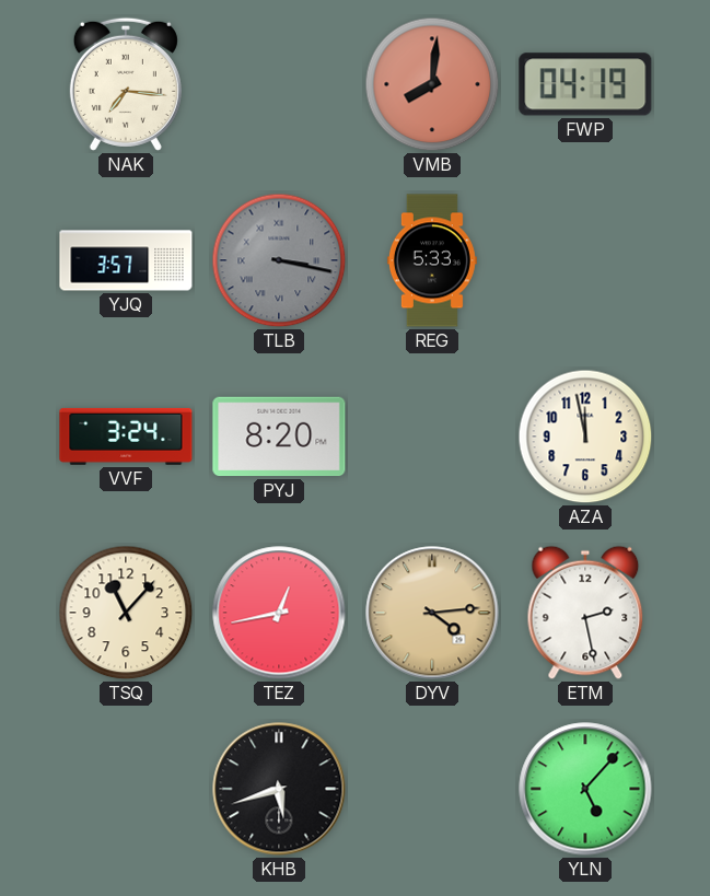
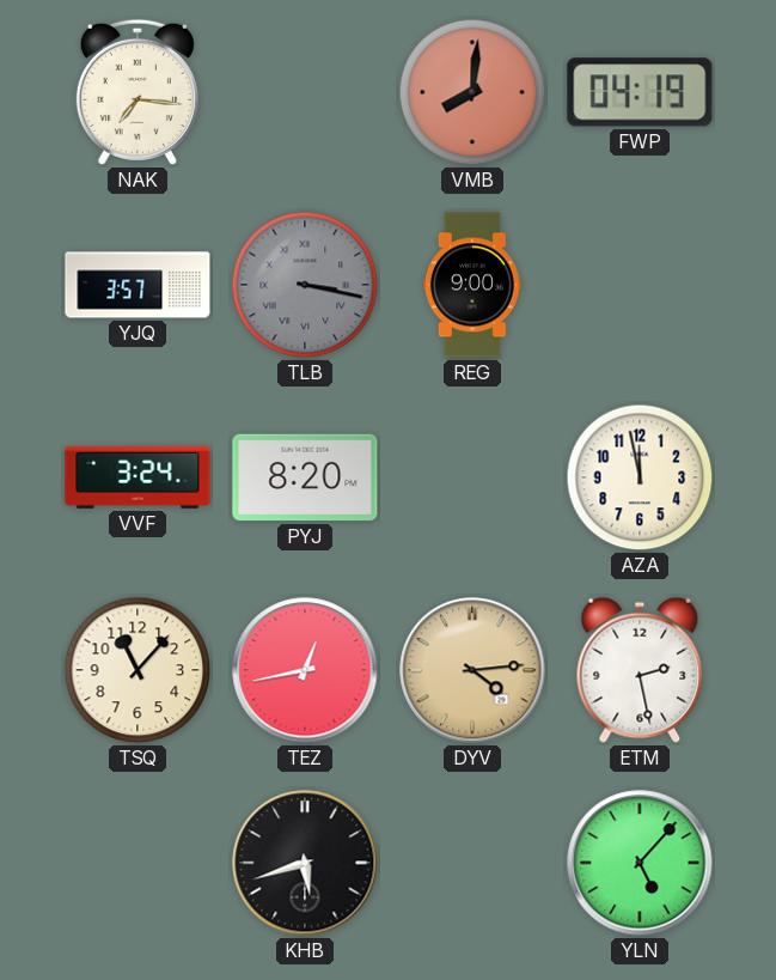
REG: 5:33 -> 9:00
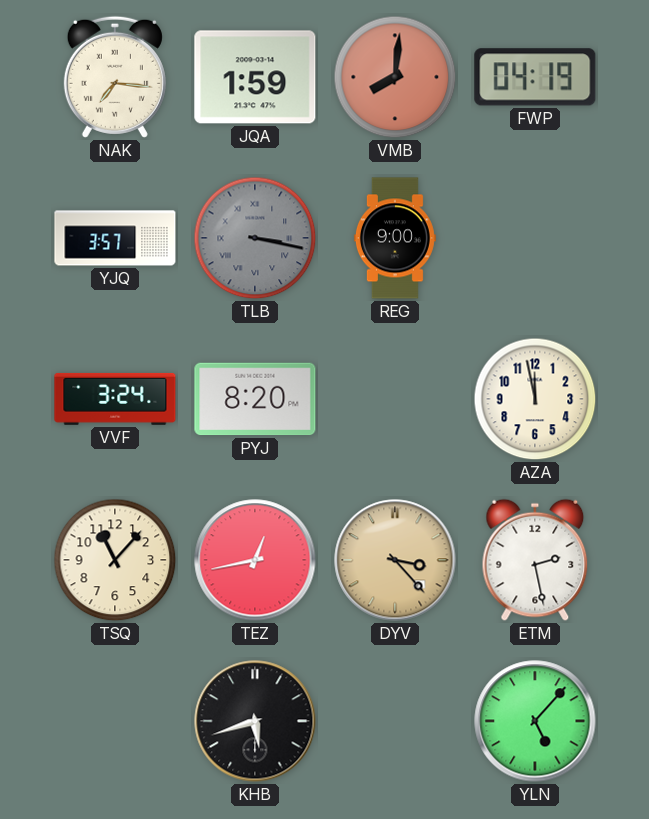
JQA: none -> 1:59
DYV: 4:14 -> 3:23
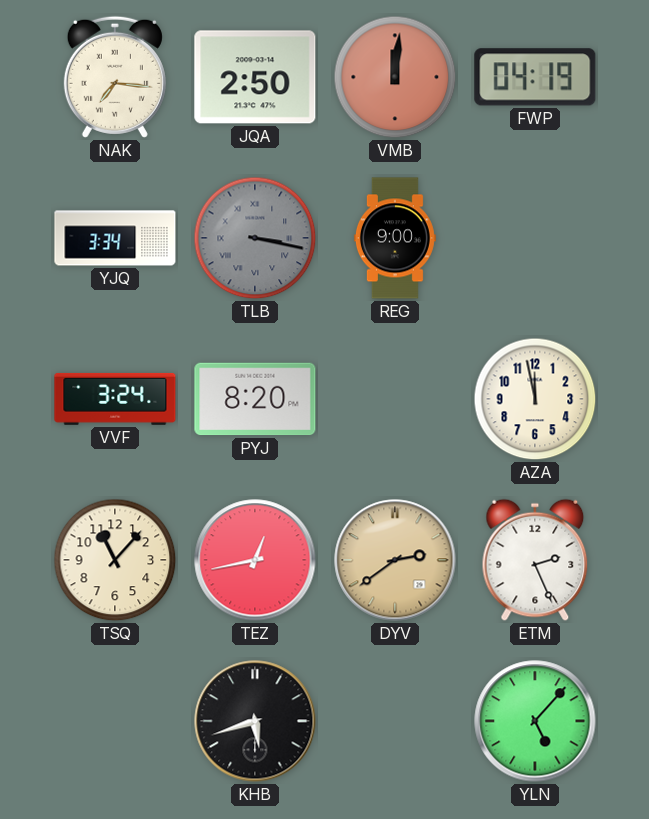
JQA: 1:59 -> 2:50
VMB: 8:01 -> 12:01
YJQ: 3:57 -> 3:34
DYV: 3:23 -> 2:39
ETM: 2:28 -> 2:26
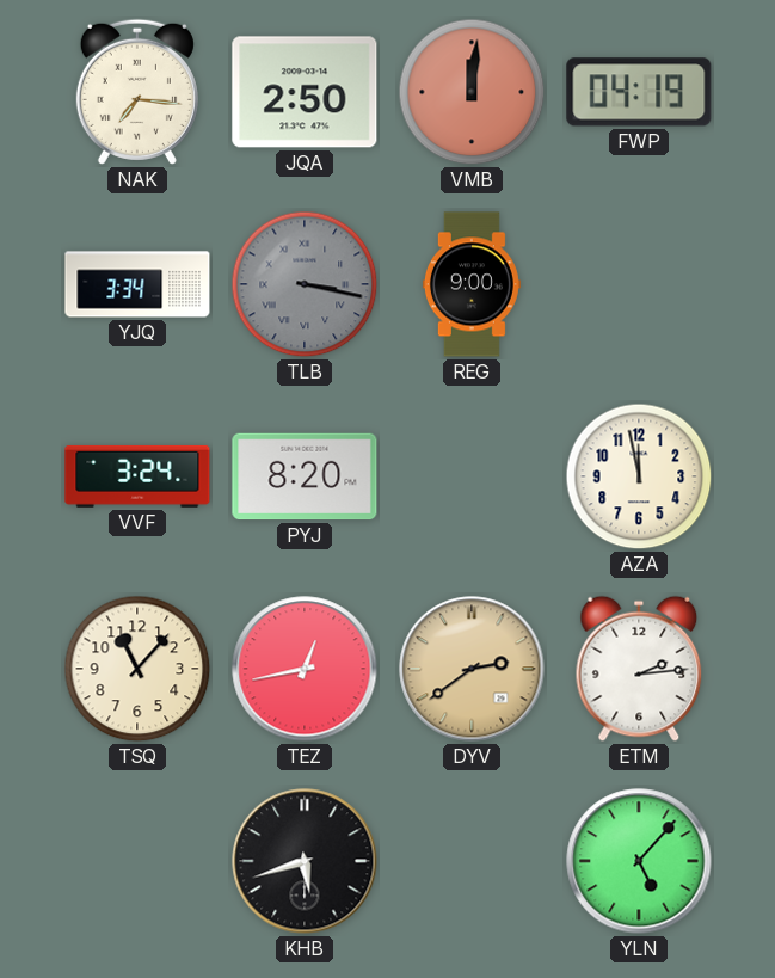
ETM: 2:26 -> 2:14
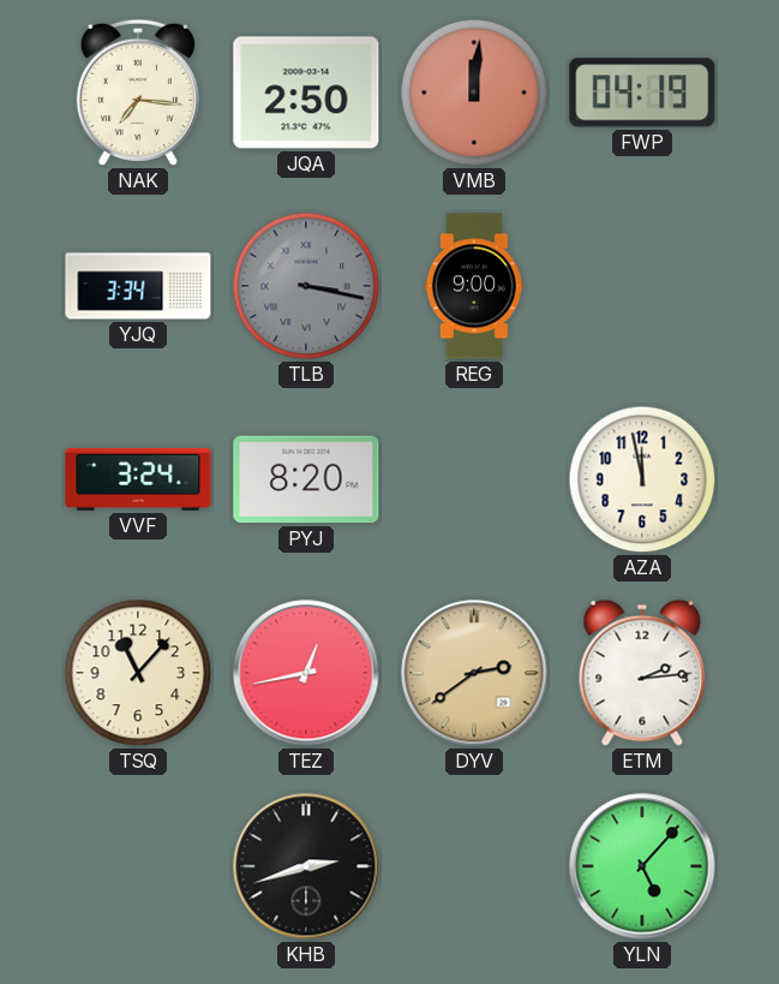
KHB: 5:42 -> 2:42
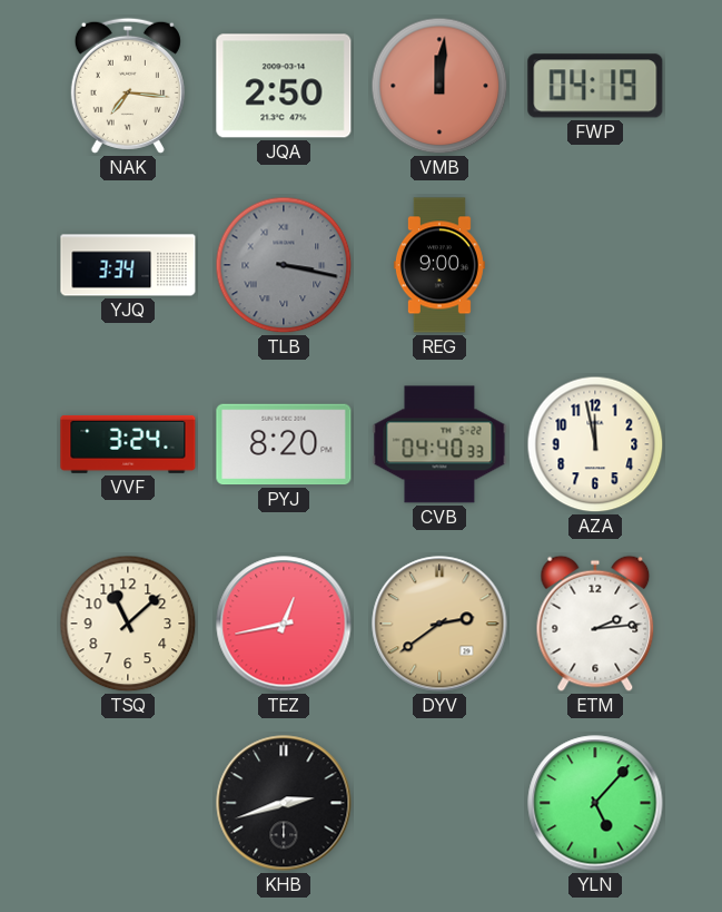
CVB: none -> 04:40
TSQ: 11:07 -> 11:08
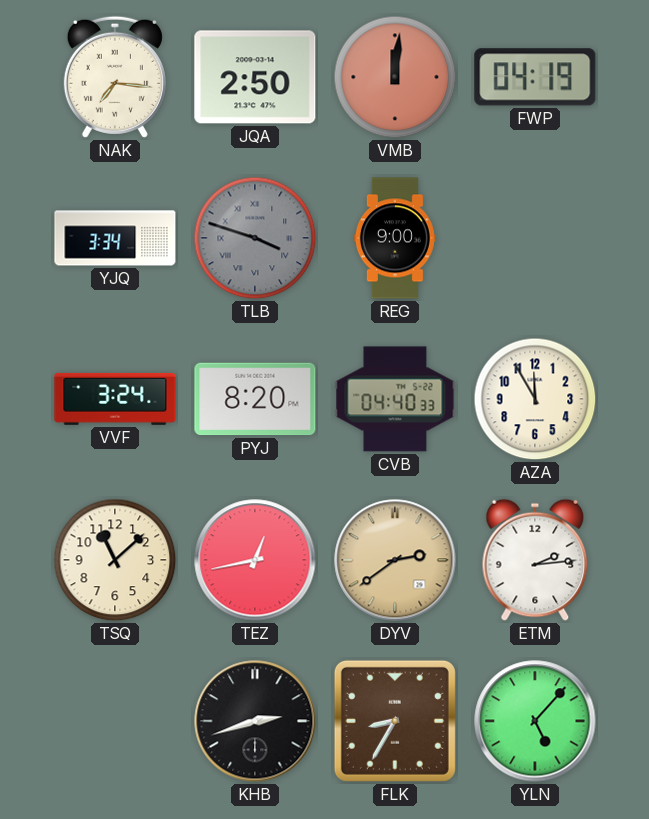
TLB: 3:17 -> 3:48
AZA: 11:58 -> 11:55
FLK: none -> 8:35
